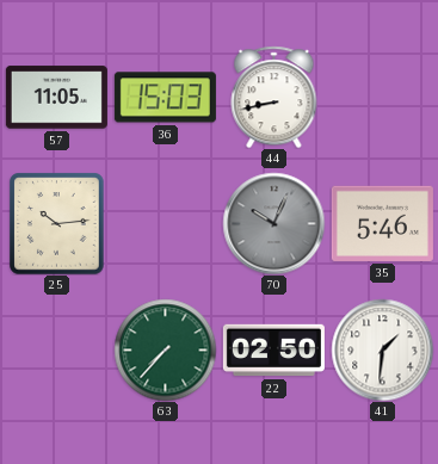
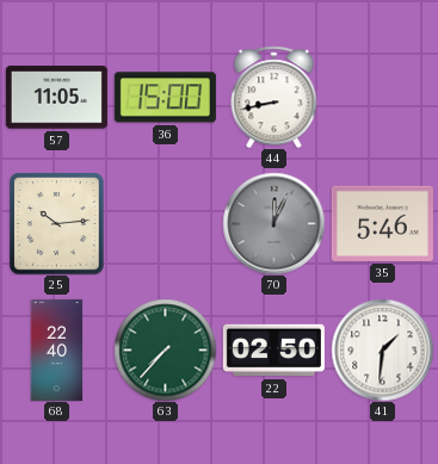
36: 15:03 -> 15:00
70: 10:04 -> 12:04
68: none -> 22:40
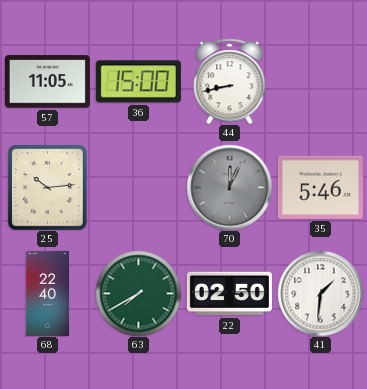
63: 7:37 -> 7:40
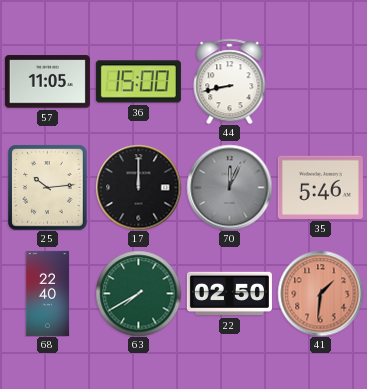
17: none -> 12:00
41 dial: white -> salmon
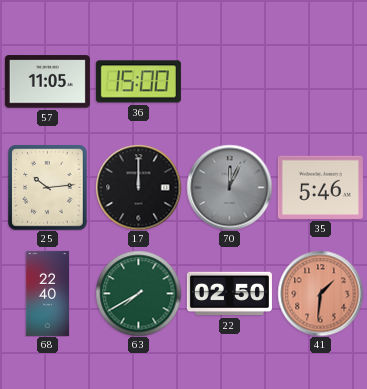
44: 8:43 -> none
